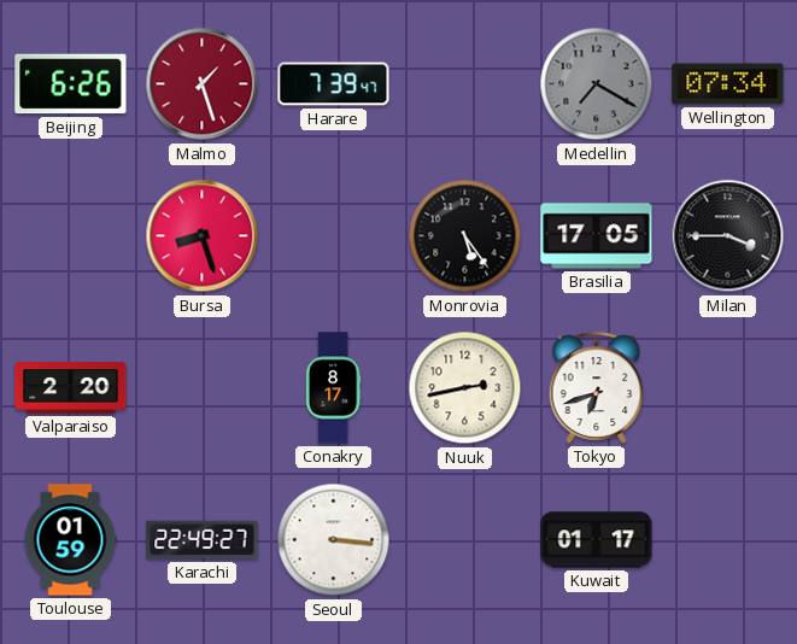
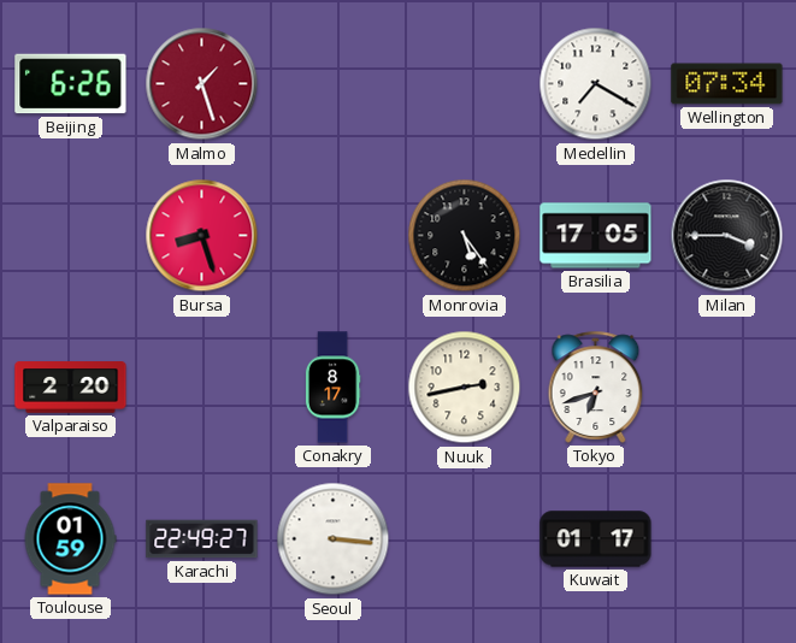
Harare: 7:39 -> none
Medellin dial: grey -> white
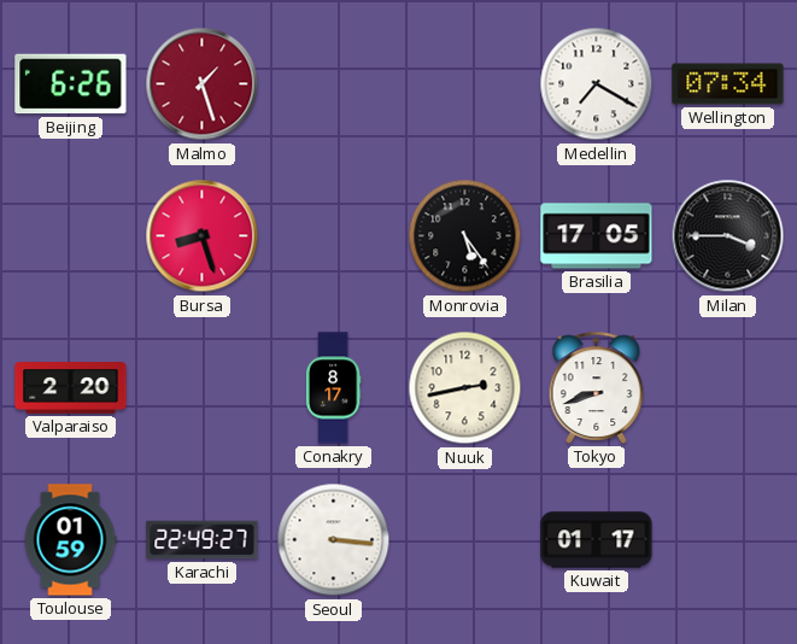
Tokyo: 6:42 -> 8:42
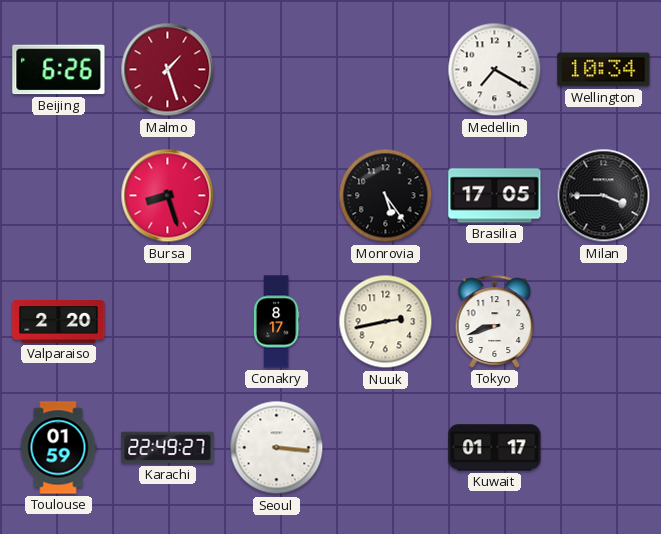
Wellington: 07:34 -> 10:34
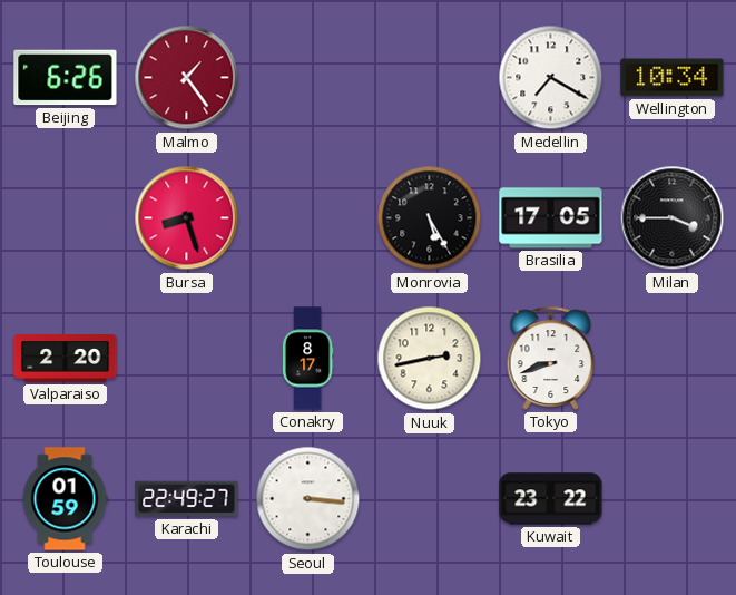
Malmo: 1:27 -> 1:24
Monrovia: 5:24 -> 5:25
Kuwait: 01:17 -> 23:22
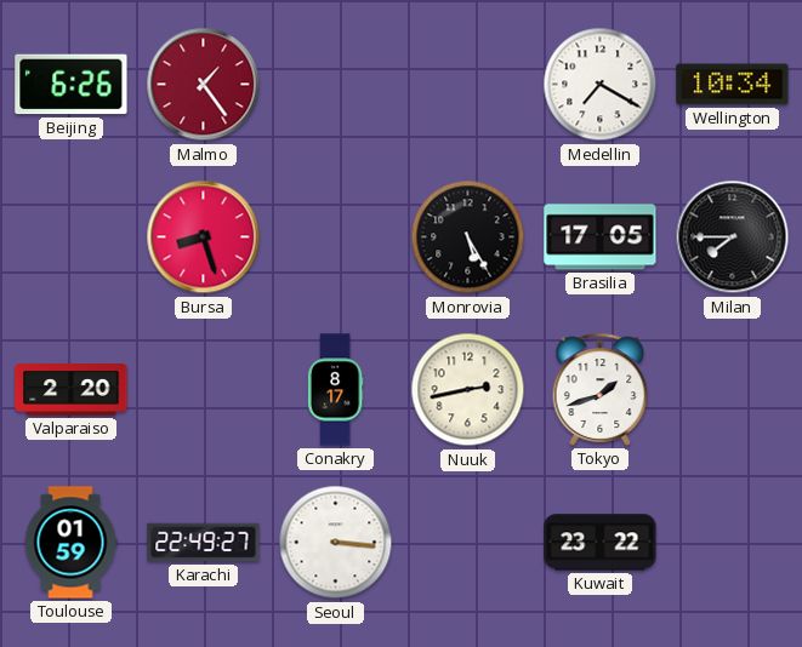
Milan: 3:45 -> 7:45
Tokyo: 8:42 -> 1:42
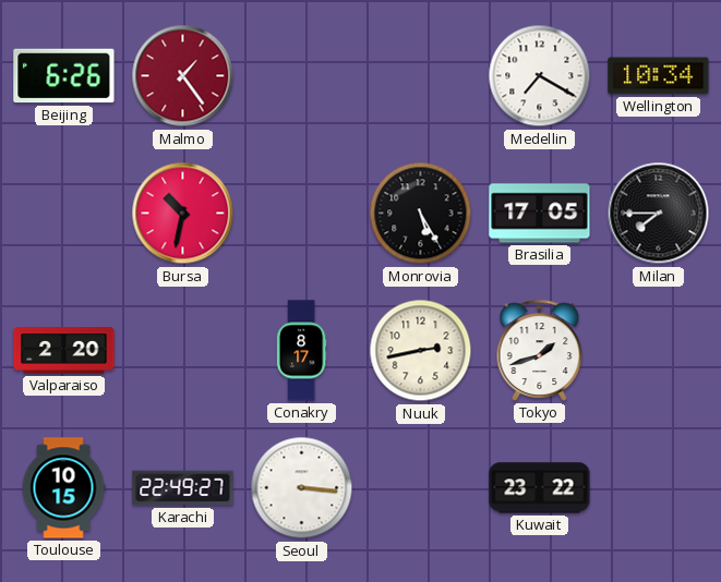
Bursa: 8:27 -> 10:32
Toulouse: 01:59 -> 10:15
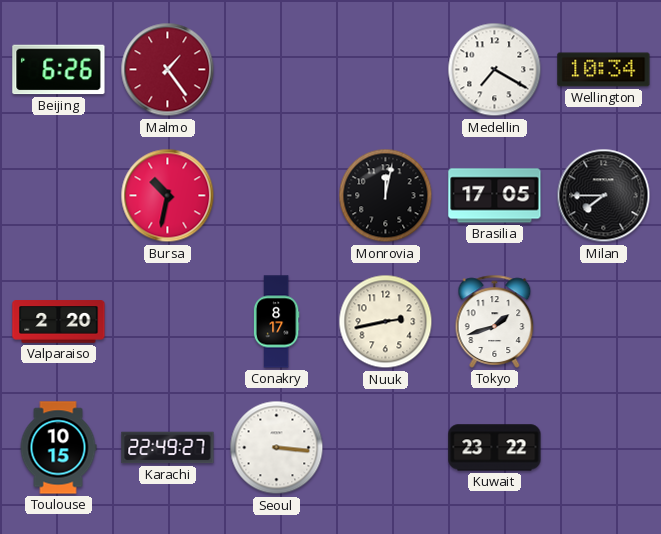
Monrovia: 5:25 -> 12:02
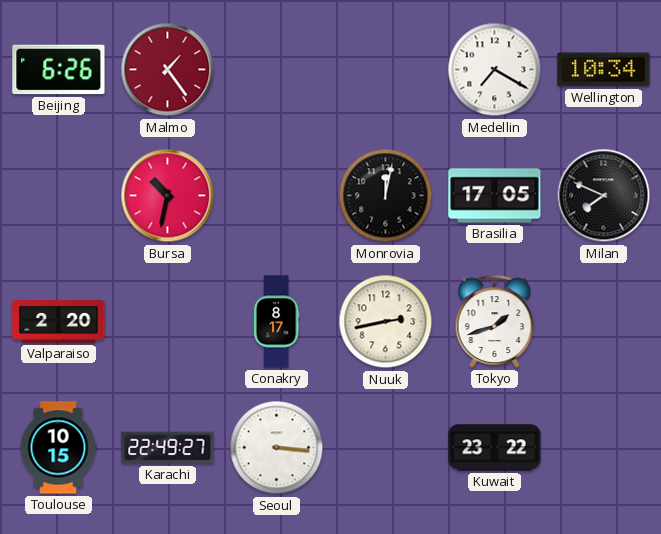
Milan: 7:45 -> 7:49
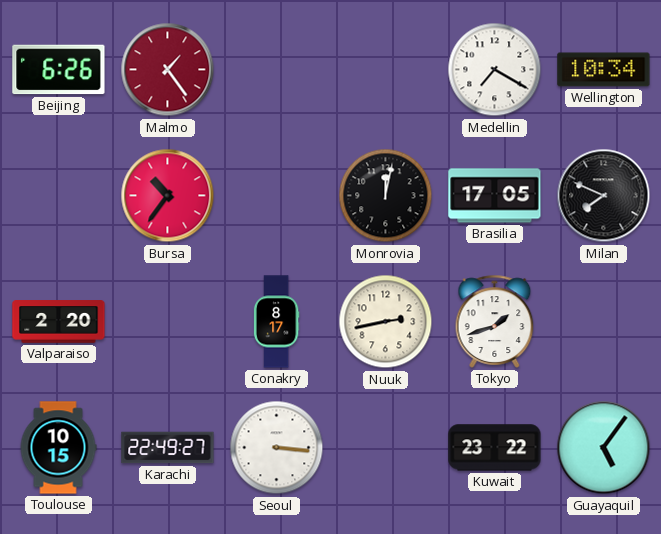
Bursa: 10:32 -> 10:36
Guayaquil: none -> 5:06
